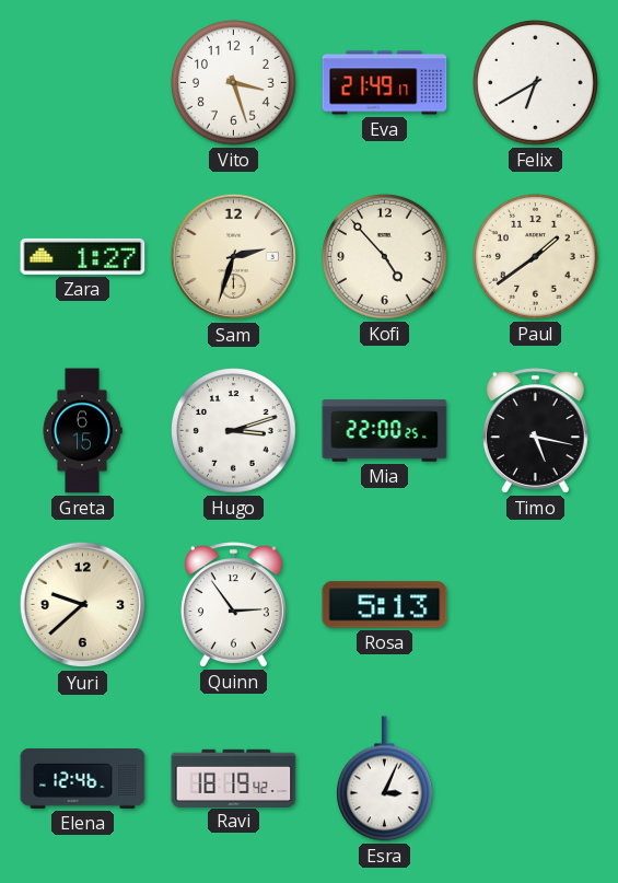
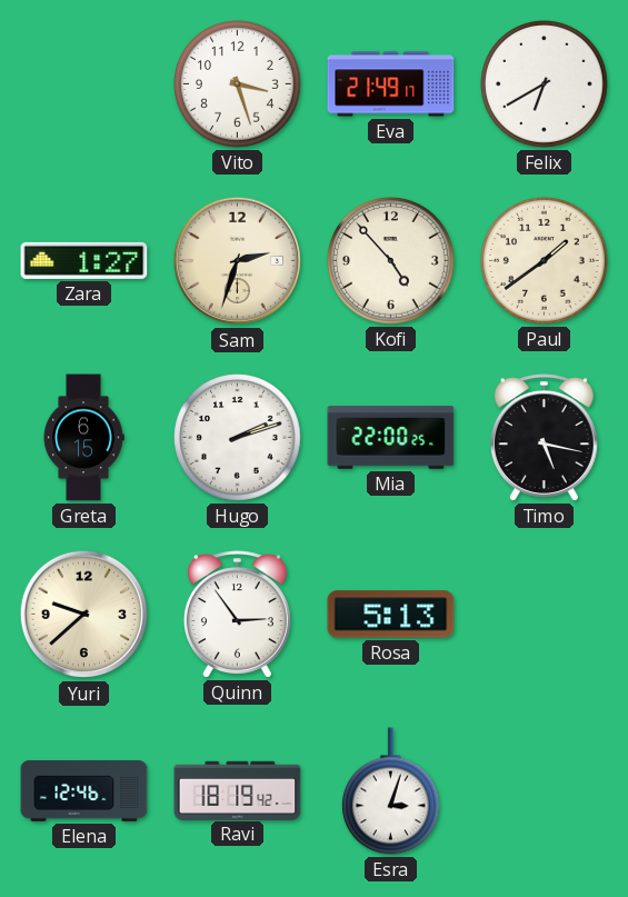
Hugo: 3:12 -> 2:12
Esra: 3:04 -> 3:03
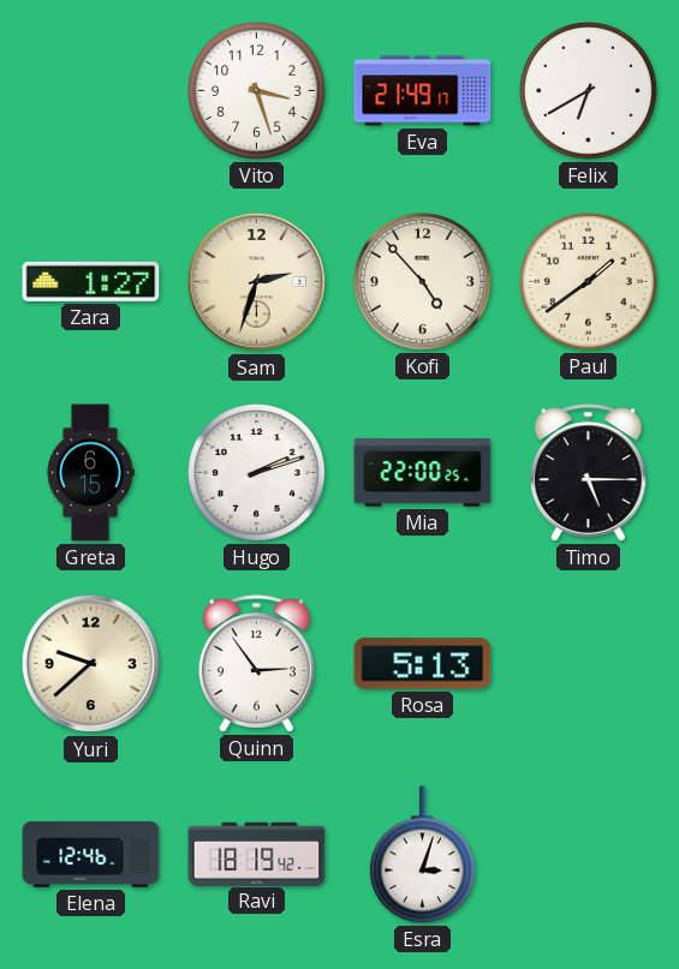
Timo: 5:17 -> 5:15
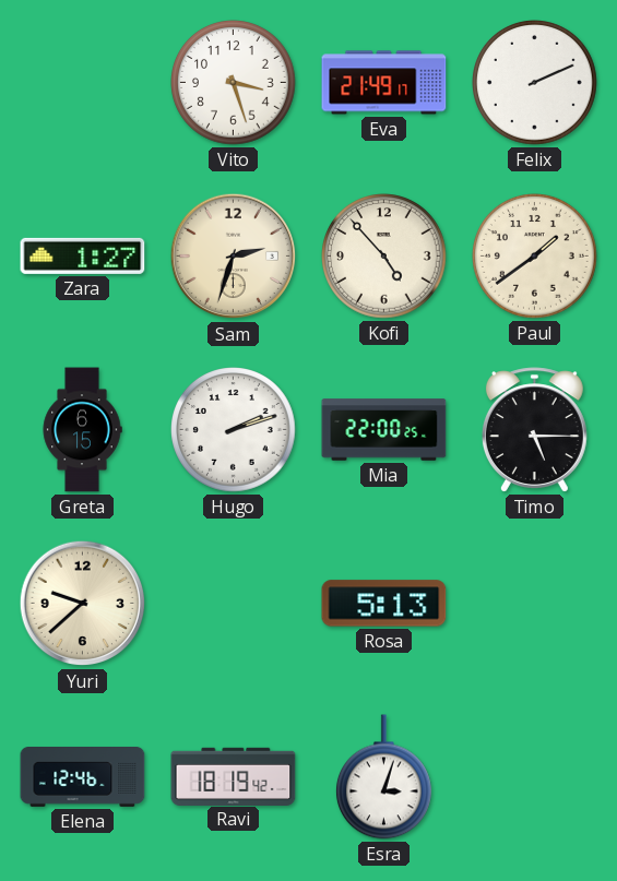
Felix: 6:40 -> 2:11
Quinn: 2:54 -> none
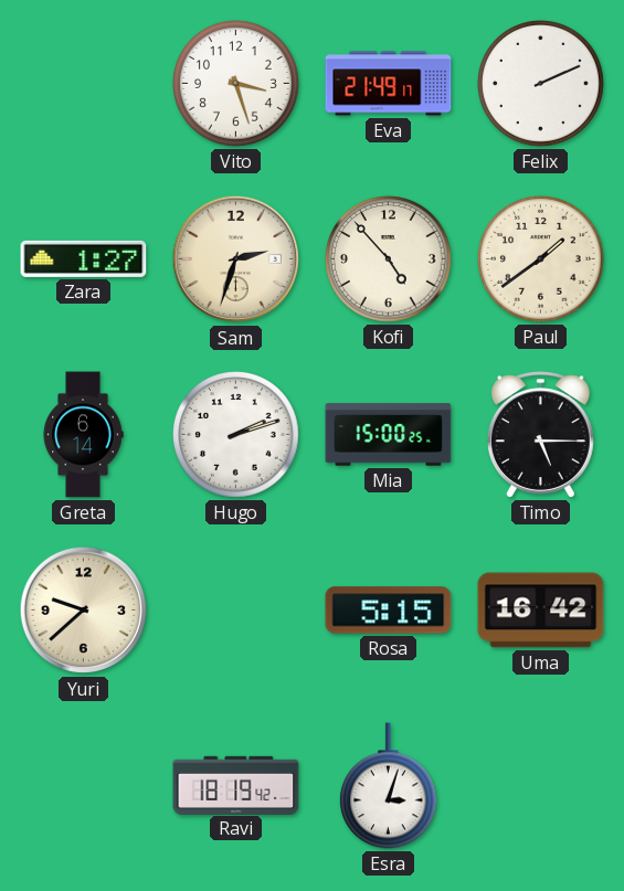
Greta: 6:15 -> 6:14
Mia: 22:00 -> 15:00
Rosa: 5:13 -> 5:15
Uma: none -> 16:42
Elena: 12:46 -> none
